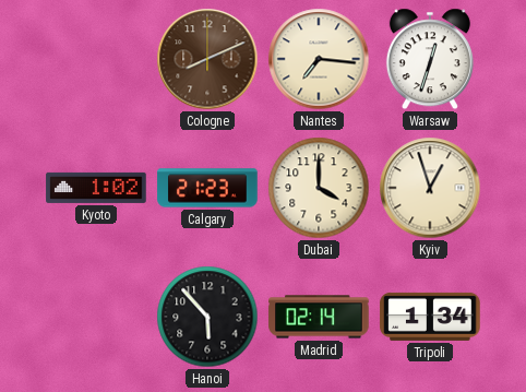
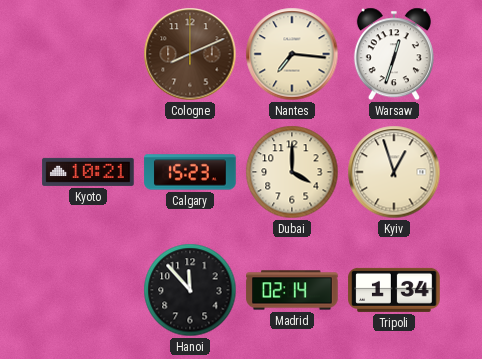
Kyoto: 1:02 -> 10:21
Calgary: 21:23 -> 15:23
Hanoi: 5:53 -> 11:53
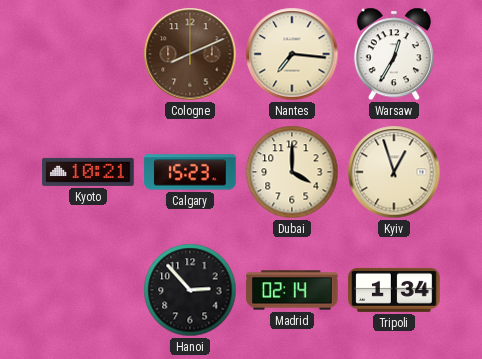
Warsaw: 12:33 -> 12:35
Hanoi: 11:53 -> 2:53
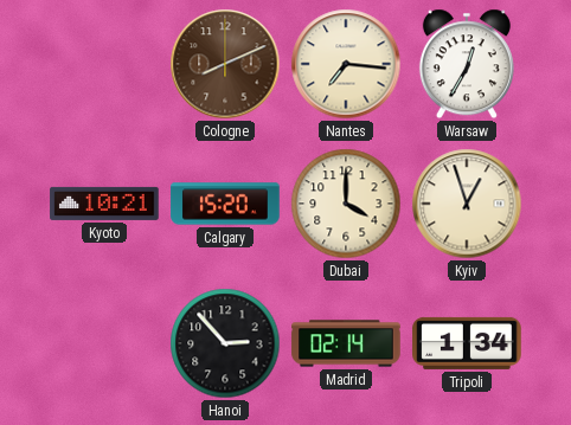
Calgary: 15:23 -> 15:20
